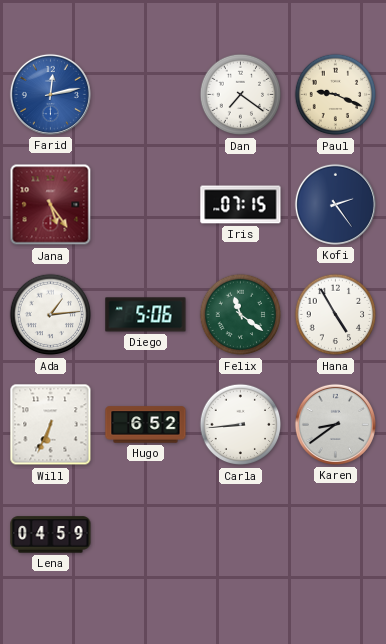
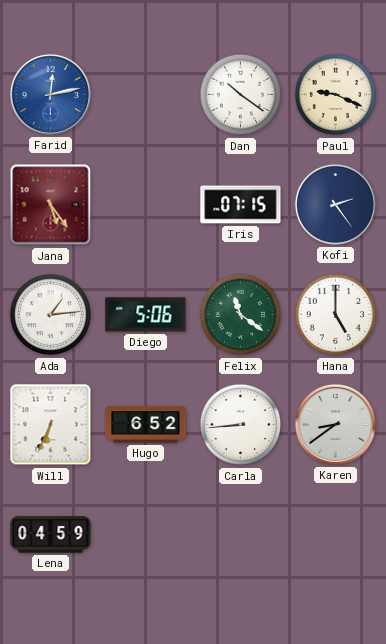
Dan: 7:21 -> 10:21
Hana: 4:55 -> 5:00
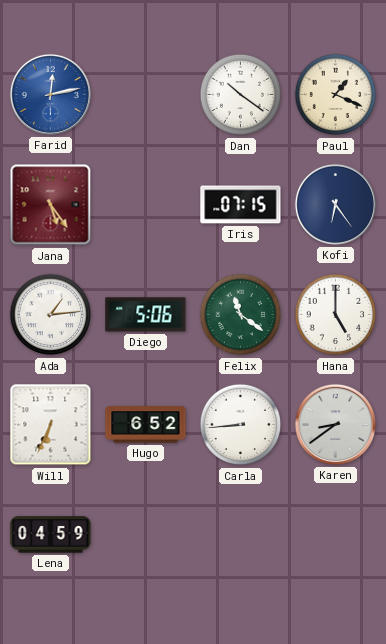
Paul: 9:19 -> 1:19
Kofi: 2:24 -> 6:24
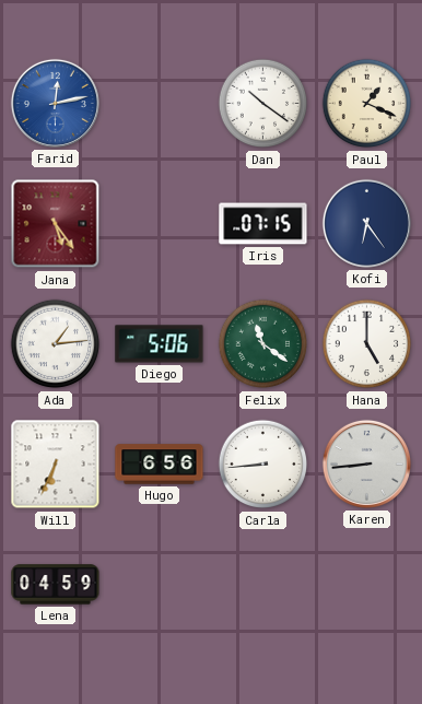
Hugo: 6:52 -> 6:56
Karen: 8:39 -> 8:44
